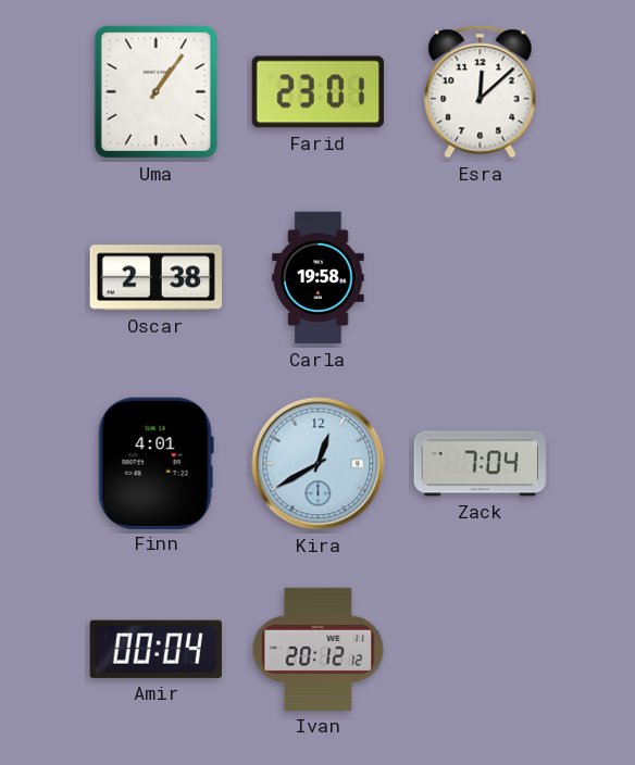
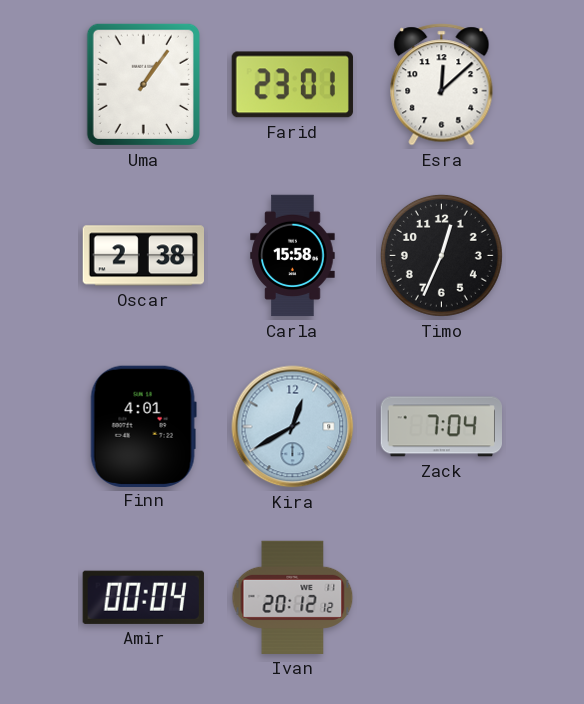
Carla: 19:58 -> 15:58
Timo: none -> 12:34
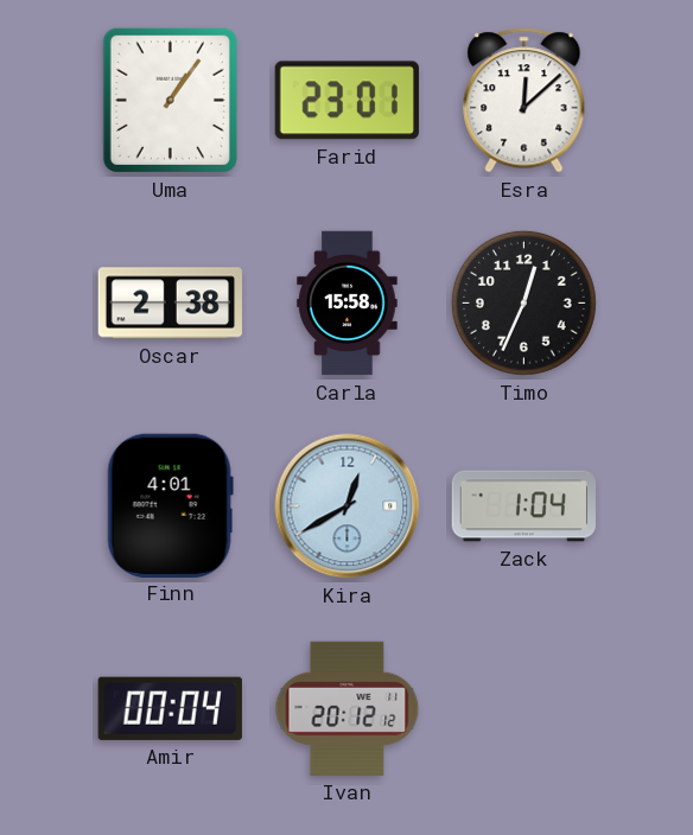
Zack: 7:04 -> 1:04
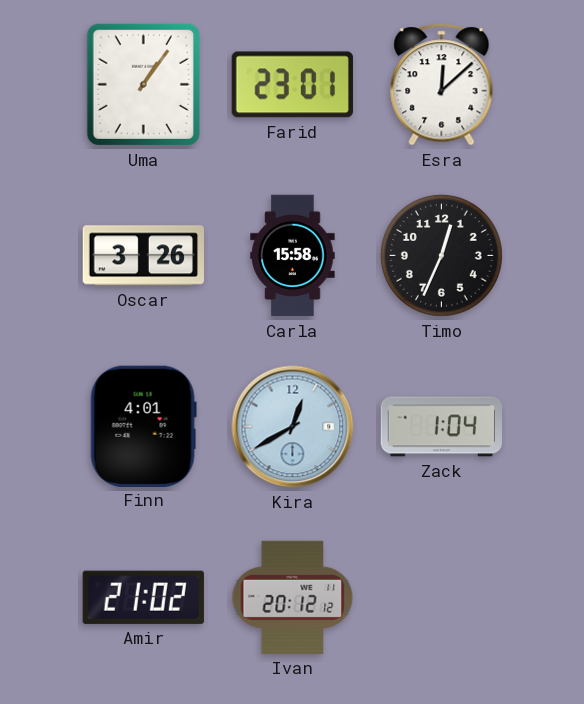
Oscar: 2:38 -> 3:26
Amir: 00:04 -> 21:02
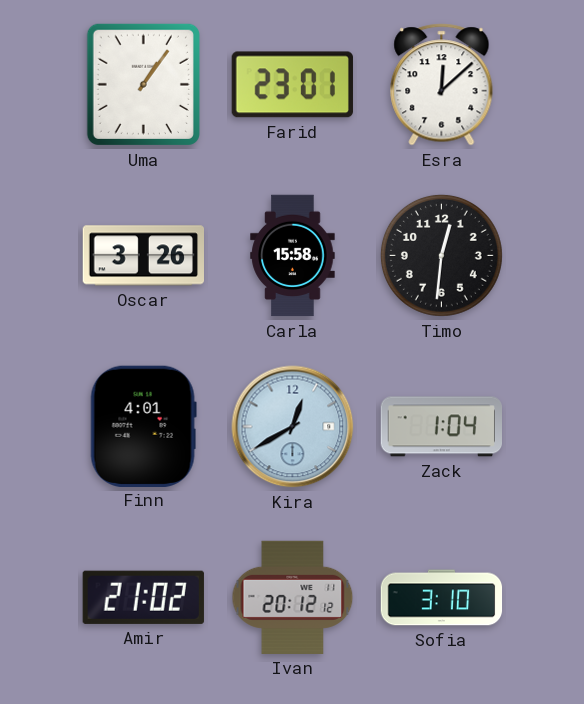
Timo: 12:34 -> 12:31
Sofia: none -> 3:10
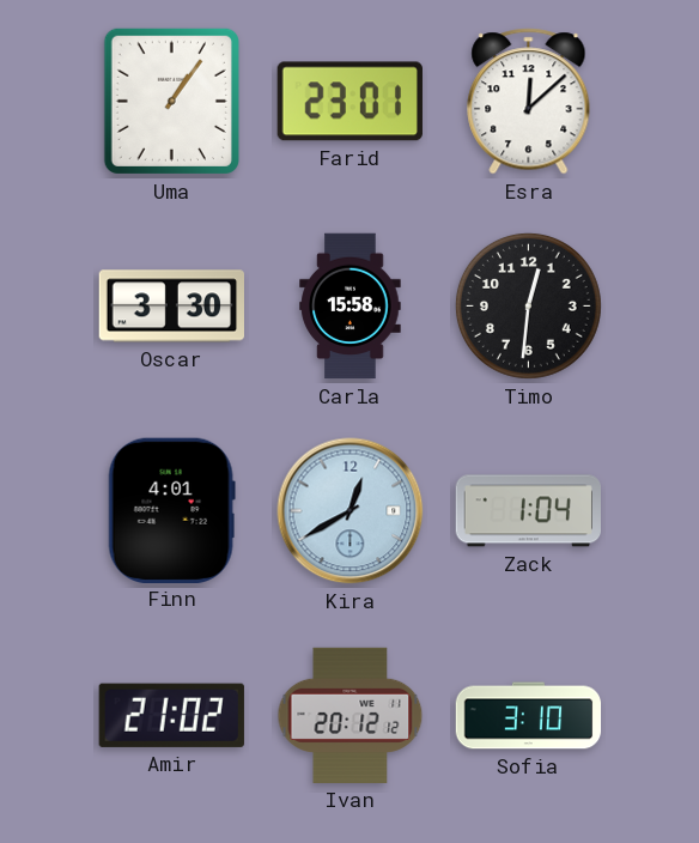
Oscar: 3:26 -> 3:30
